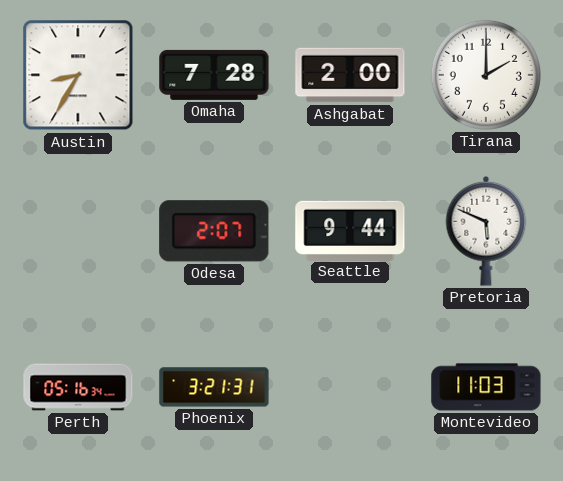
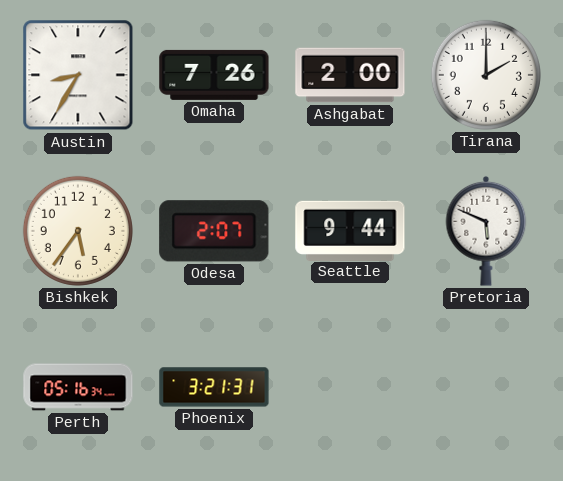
Omaha: 7:28 -> 7:26
Bishkek: none -> 5:36
Montevideo: 11:03 -> none
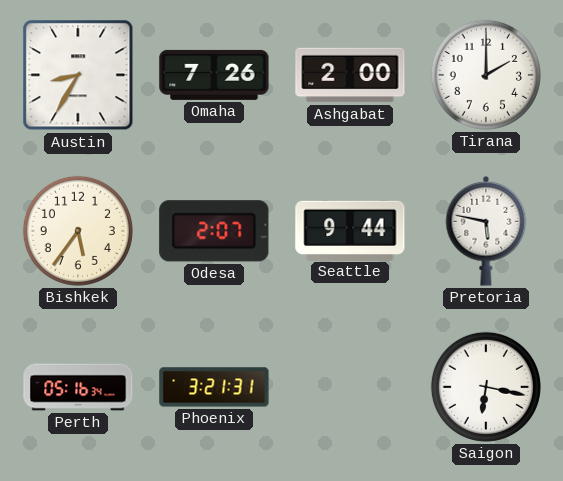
Pretoria: 5:49 -> 5:47
Saigon: none -> 6:17
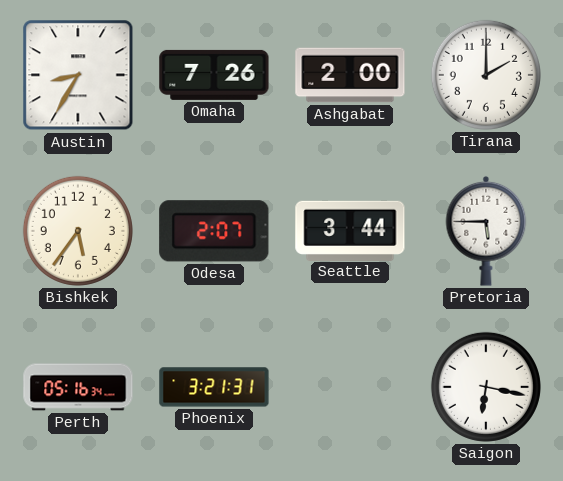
Seattle: 9:44 -> 3:44
Pretoria: 5:47 -> 5:45
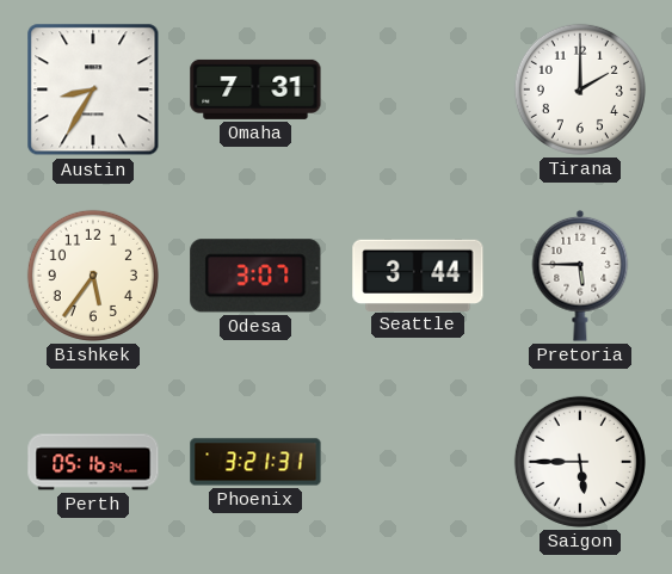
Omaha: 7:26 -> 7:31
Ashgabat: 2:00 -> none
Odesa: 2:07 -> 3:07
Saigon: 6:17 -> 5:45
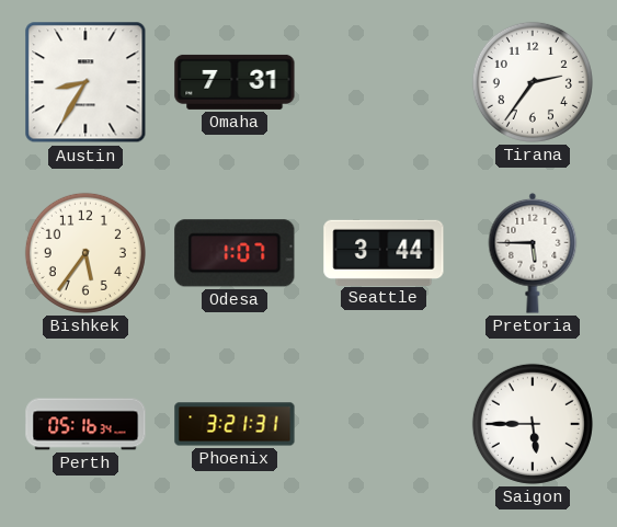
Tirana: 2:00 -> 2:36
Odesa: 3:07 -> 1:07
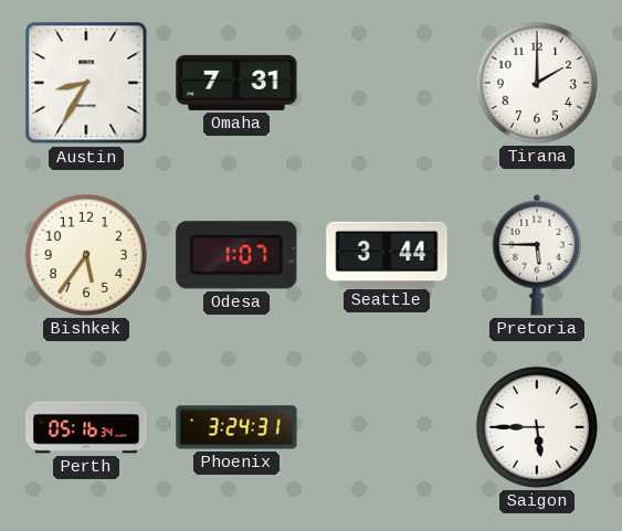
Tirana: 2:36 -> 2:00
Phoenix: 3:21 -> 3:24
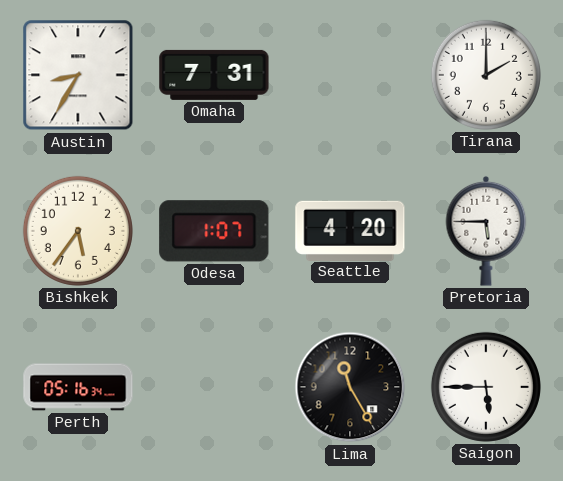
Seattle: 3:44 -> 4:20
Phoenix: 3:24 -> none
Lima: none -> 11:25
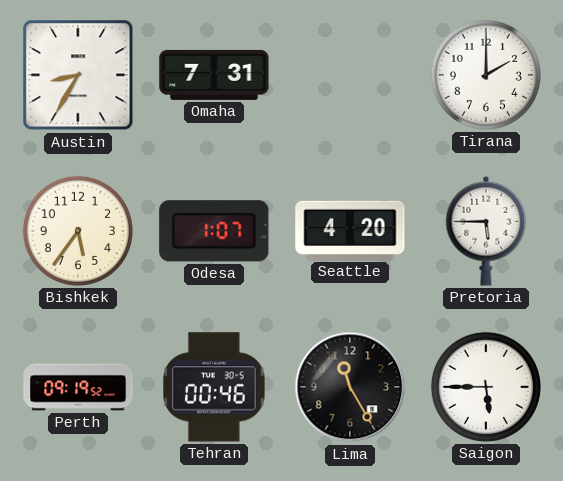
Perth: 05:16 -> 09:19
Tehran: none -> 00:46
